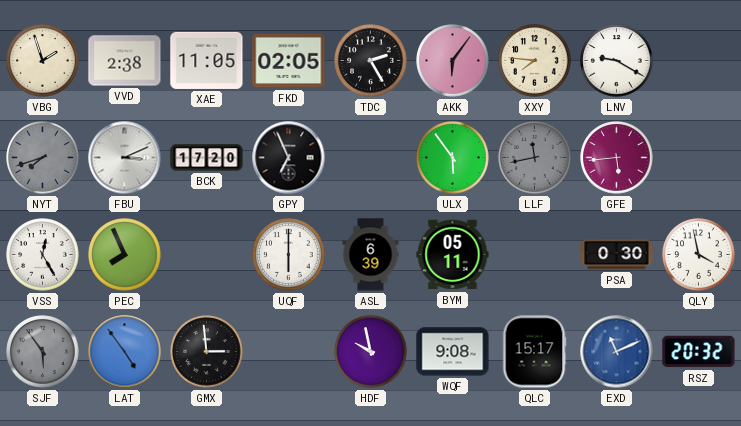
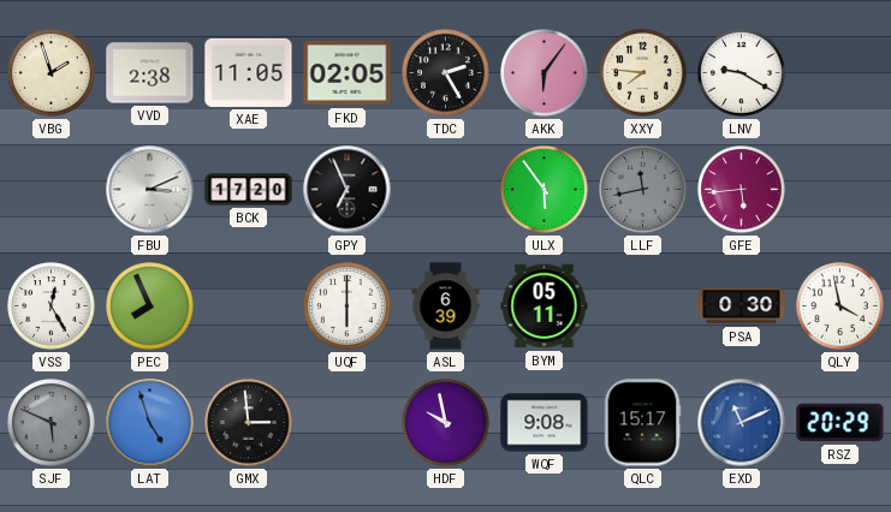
NYT: 7:42 -> none
SJF: 5:54 -> 5:49
LAT: 4:54 -> 4:57
RSZ: 20:32 -> 20:29
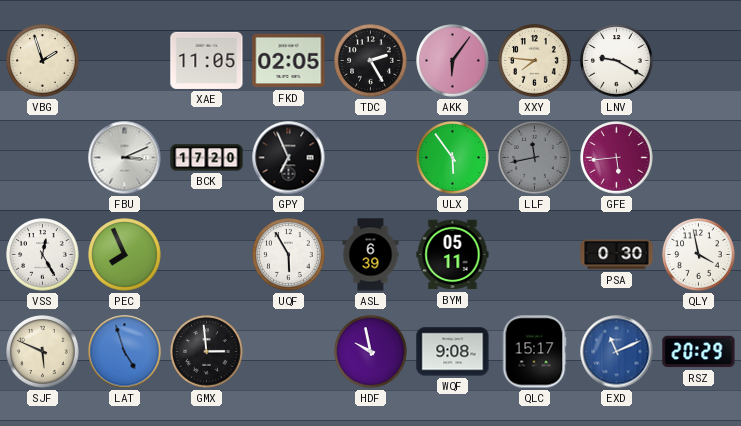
VVD: 2:38 -> none
UQF: 6:00 -> 5:55
SJF dial: grey -> cream
